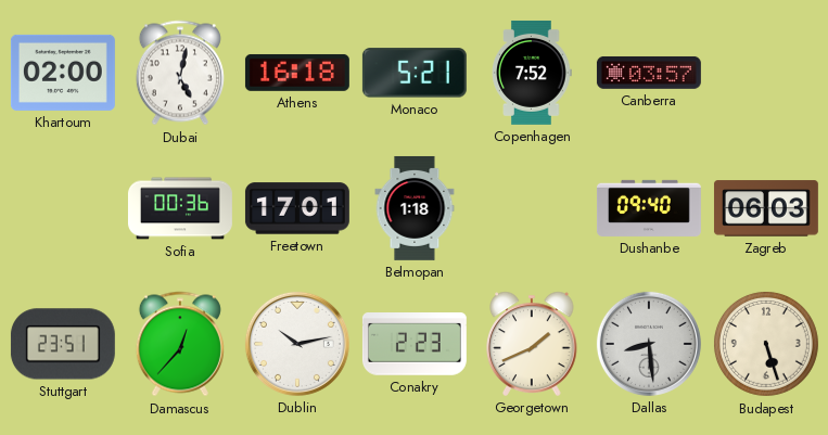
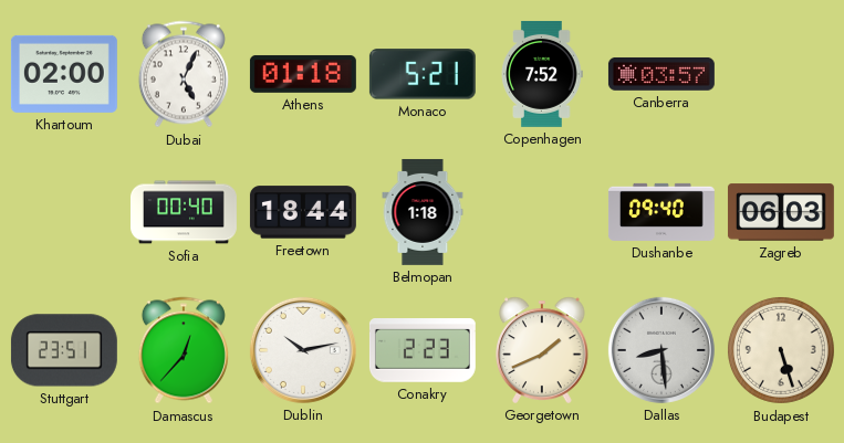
Dubai: 5:02 -> 5:04
Athens: 16:18 -> 01:18
Sofia: 00:36 -> 00:40
Freetown: 17:01 -> 18:44
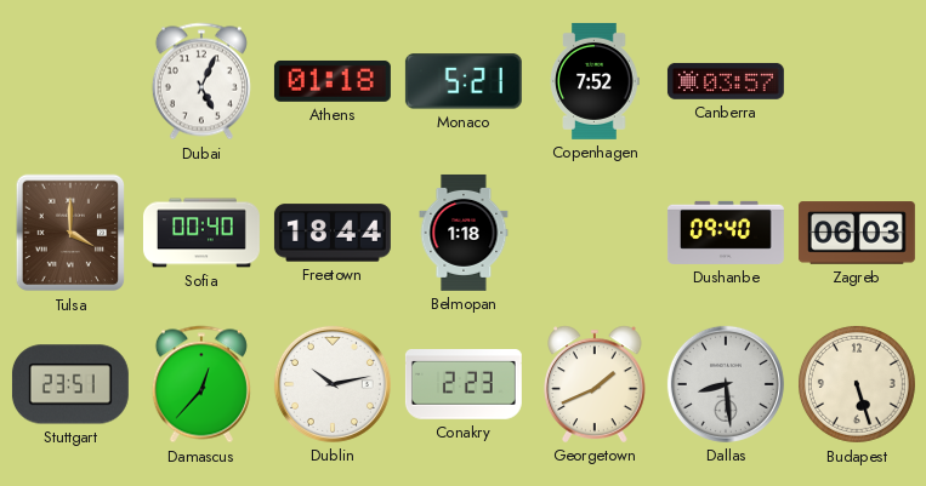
Khartoum: 02:00 -> none
Tulsa: none -> 4:00
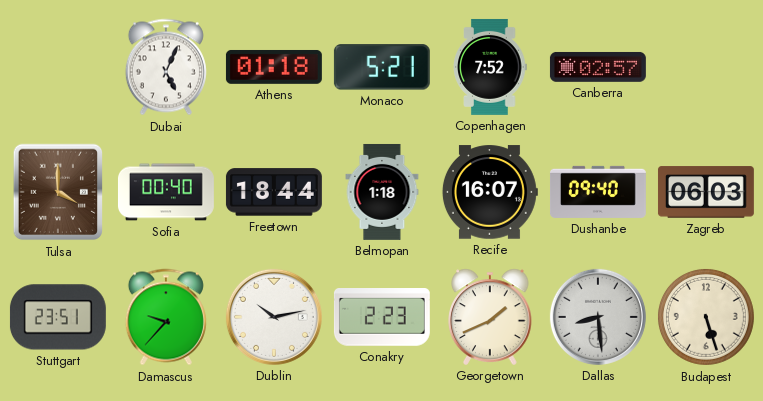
Canberra: 03:57 -> 02:57
Recife: none -> 16:07
Damascus: 12:37 -> 9:37
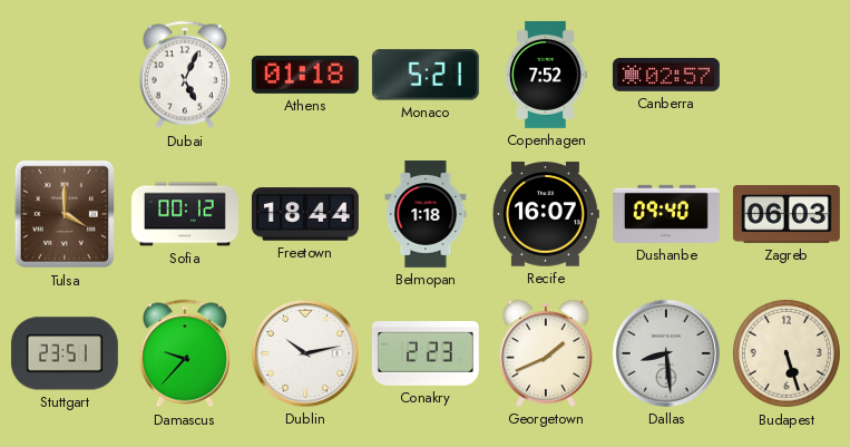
Sofia: 00:40 -> 00:12
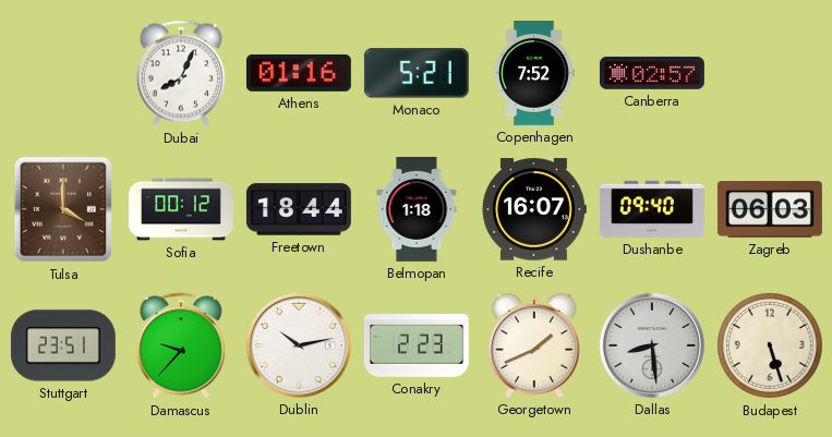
Dubai: 5:04 -> 8:04
Athens: 01:18 -> 01:16
